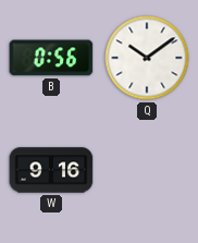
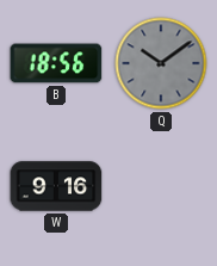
B: 0:56 -> 18:56
Q dial: white -> grey
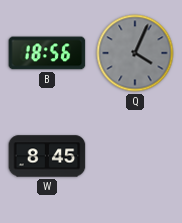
Q: 10:09 -> 4:04
W: 9:16 -> 8:45
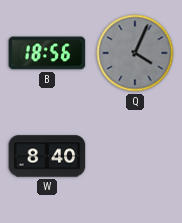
W: 8:45 -> 8:40
